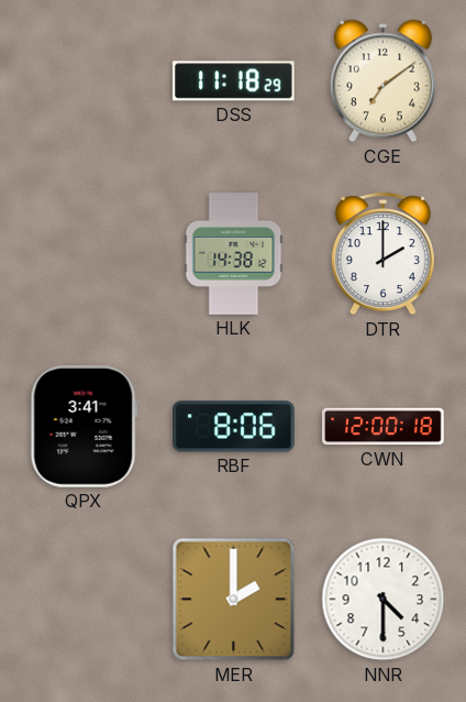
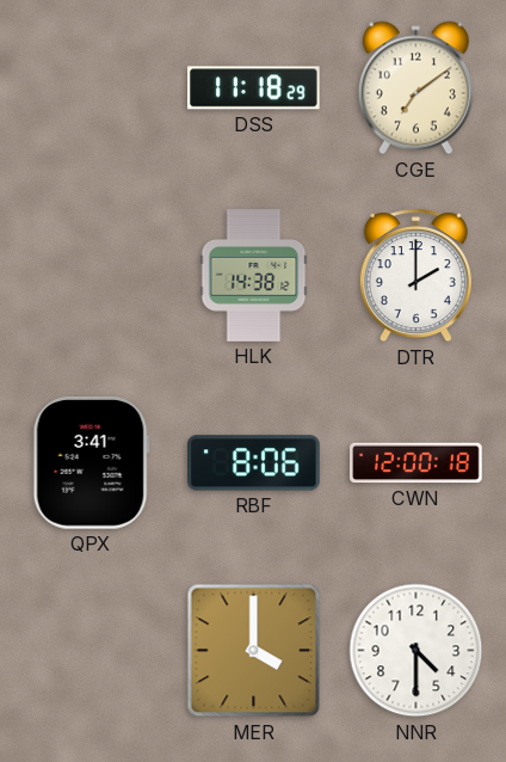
MER: 2:00 -> 4:00
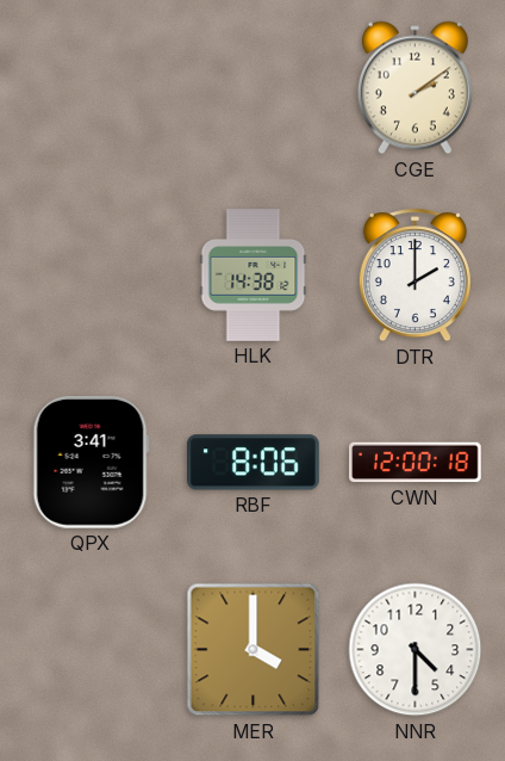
DSS: 11:18 -> none
CGE: 7:09 -> 2:09
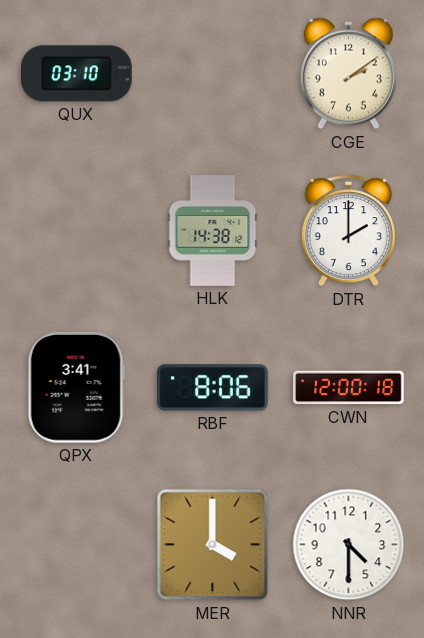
QUX: none -> 03:10
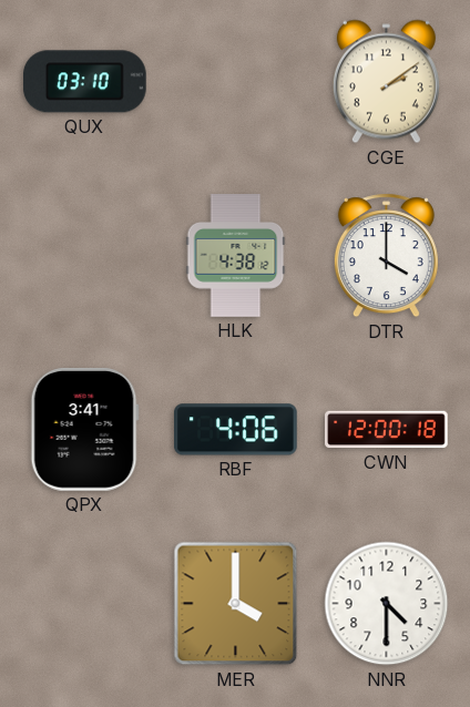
HLK: 14:38 -> 4:38
DTR: 2:00 -> 4:00
RBF: 8:06 -> 4:06
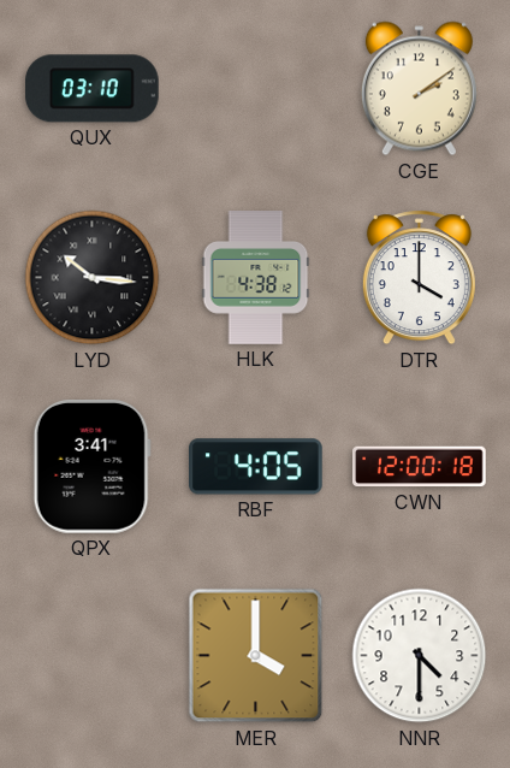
LYD: none -> 10:16
RBF: 4:06 -> 4:05
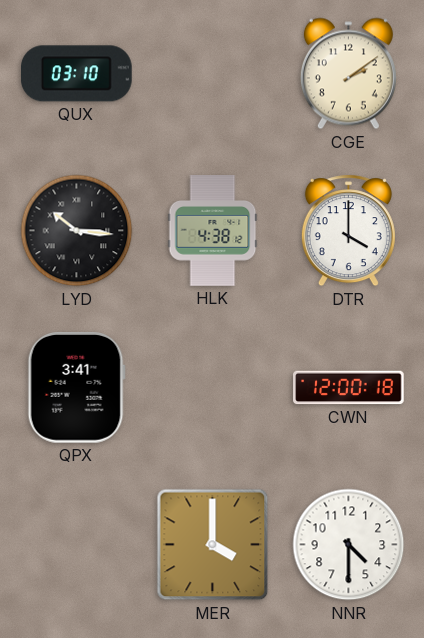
RBF: 4:05 -> none
